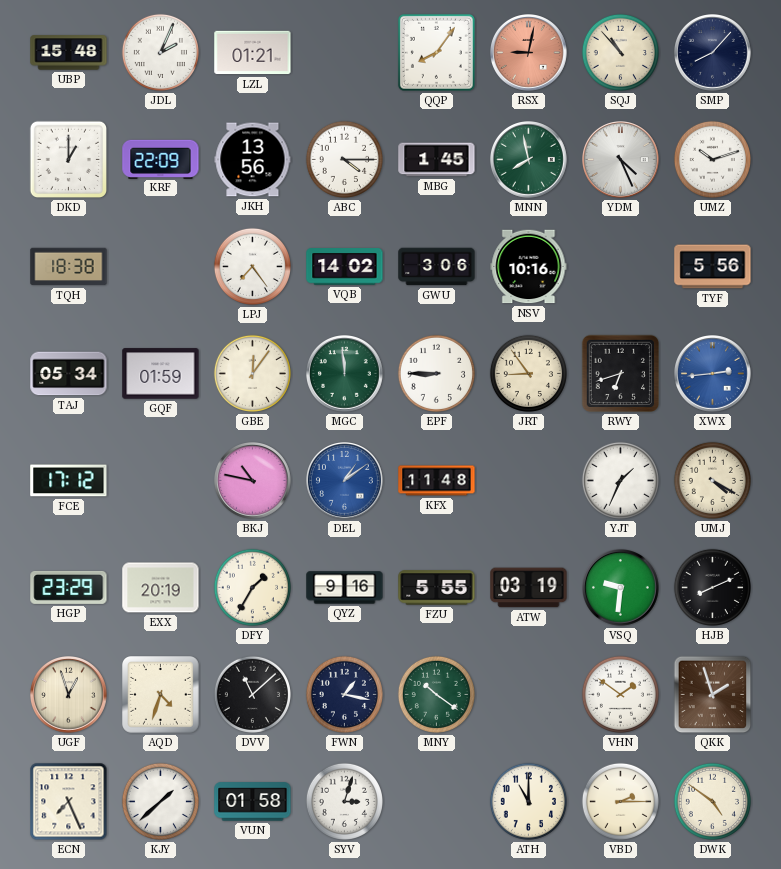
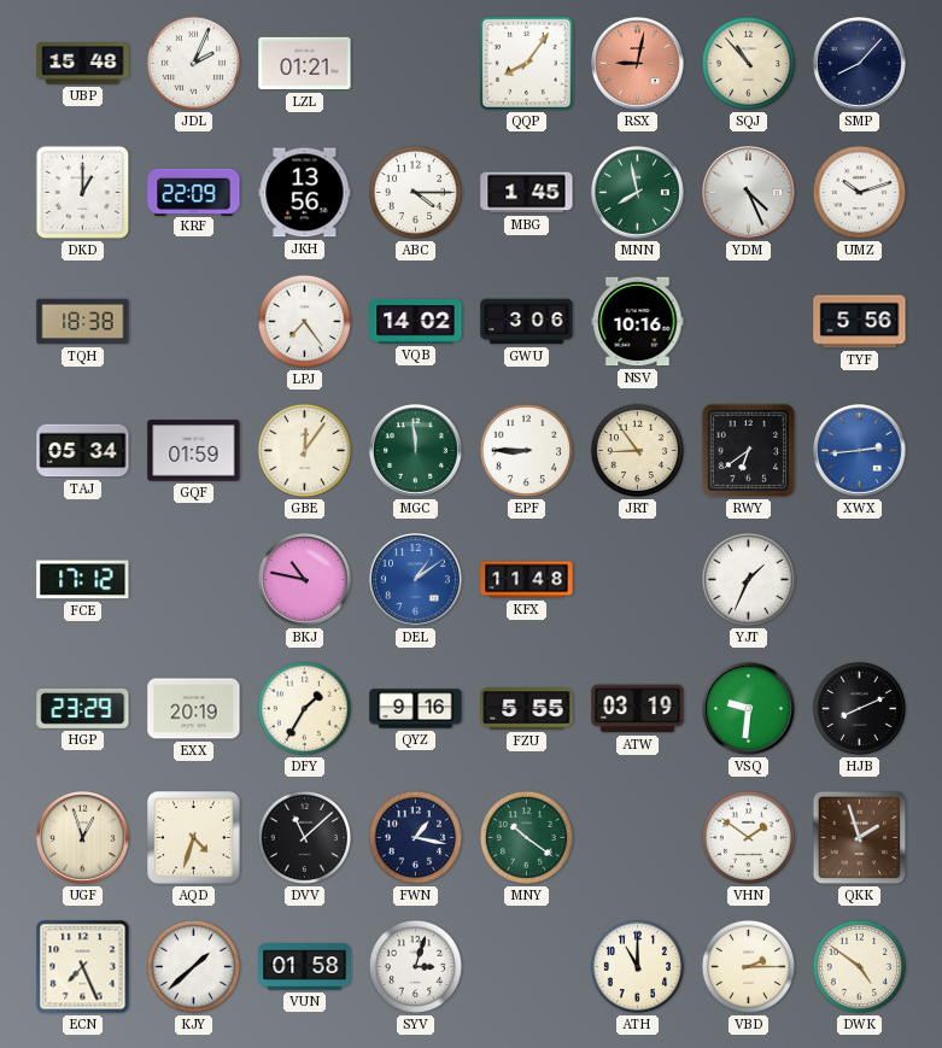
RWY: 6:42 -> 6:39
UMJ: 4:20 -> none
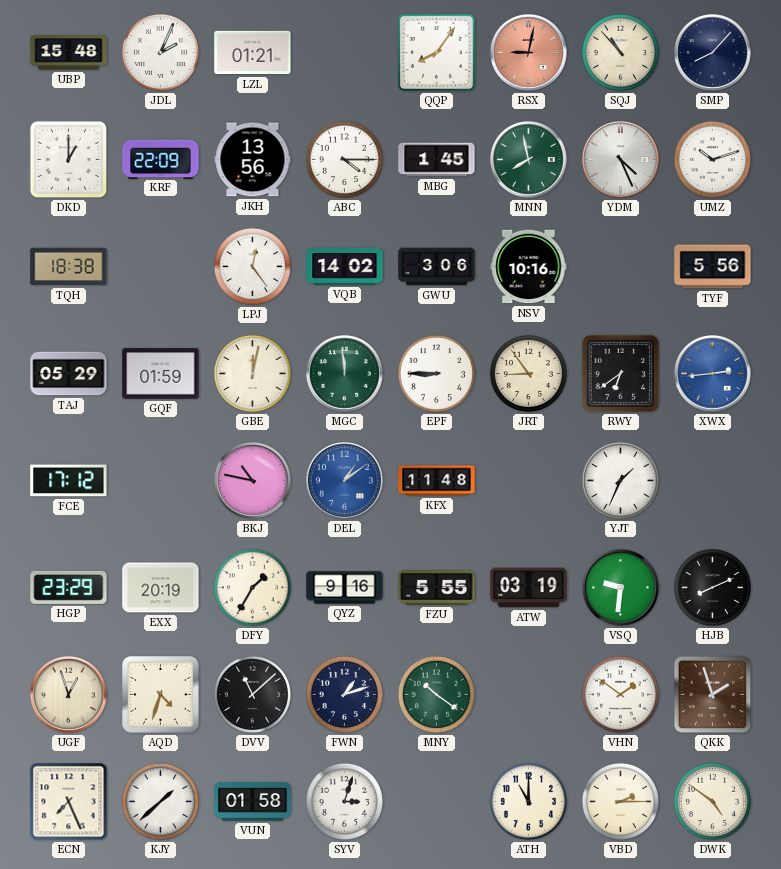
LPJ: 7:24 -> 12:24
TAJ: 05:34 -> 05:29
GBE: 12:06 -> 12:02
FWN: 1:17 -> 1:12
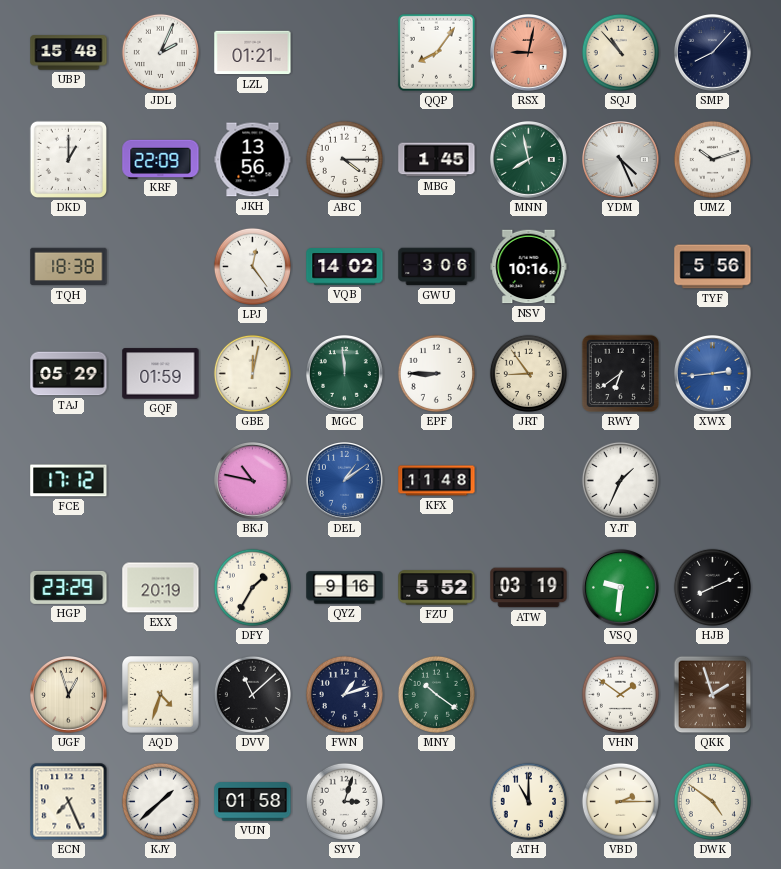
FZU: 5:55 -> 5:52
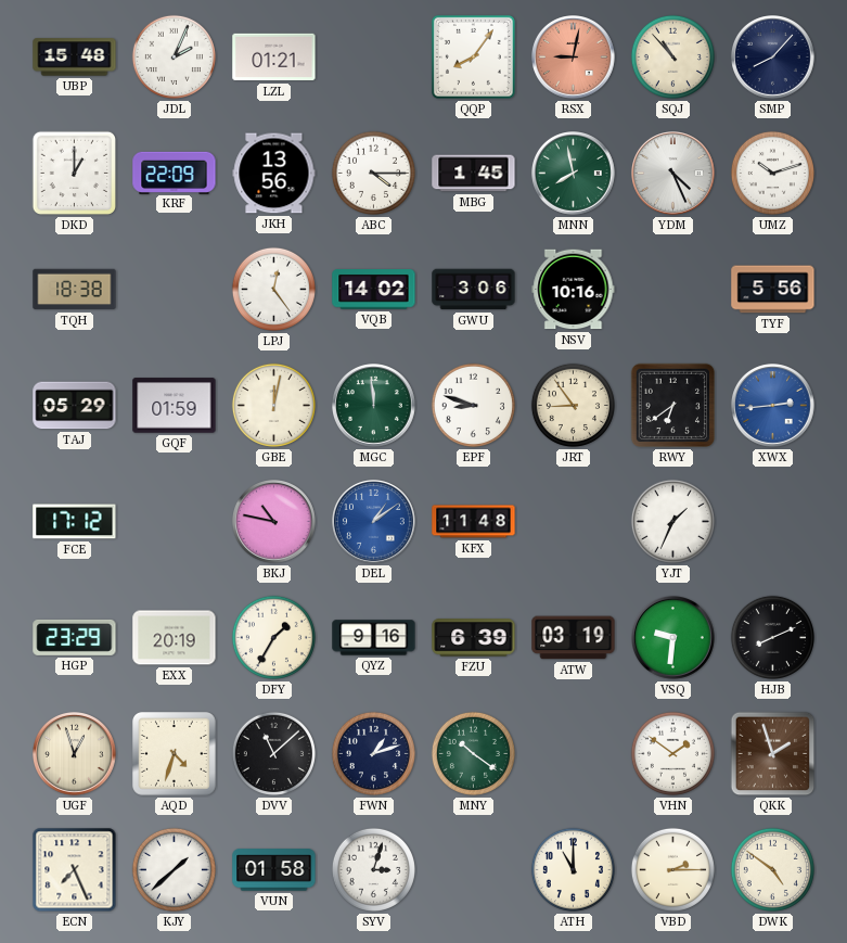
EPF: 8:45 -> 8:48
FZU: 5:52 -> 6:39
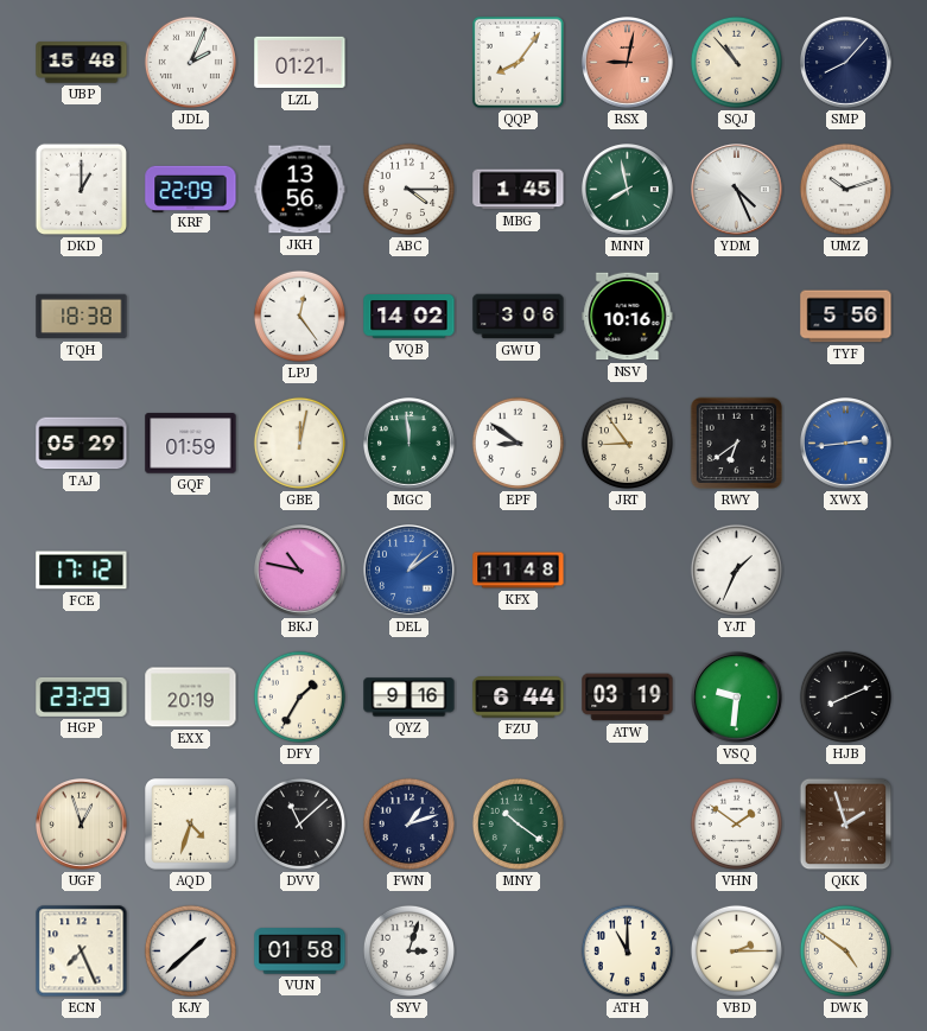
EPF: 8:48 -> 8:51
FZU: 6:39 -> 6:44
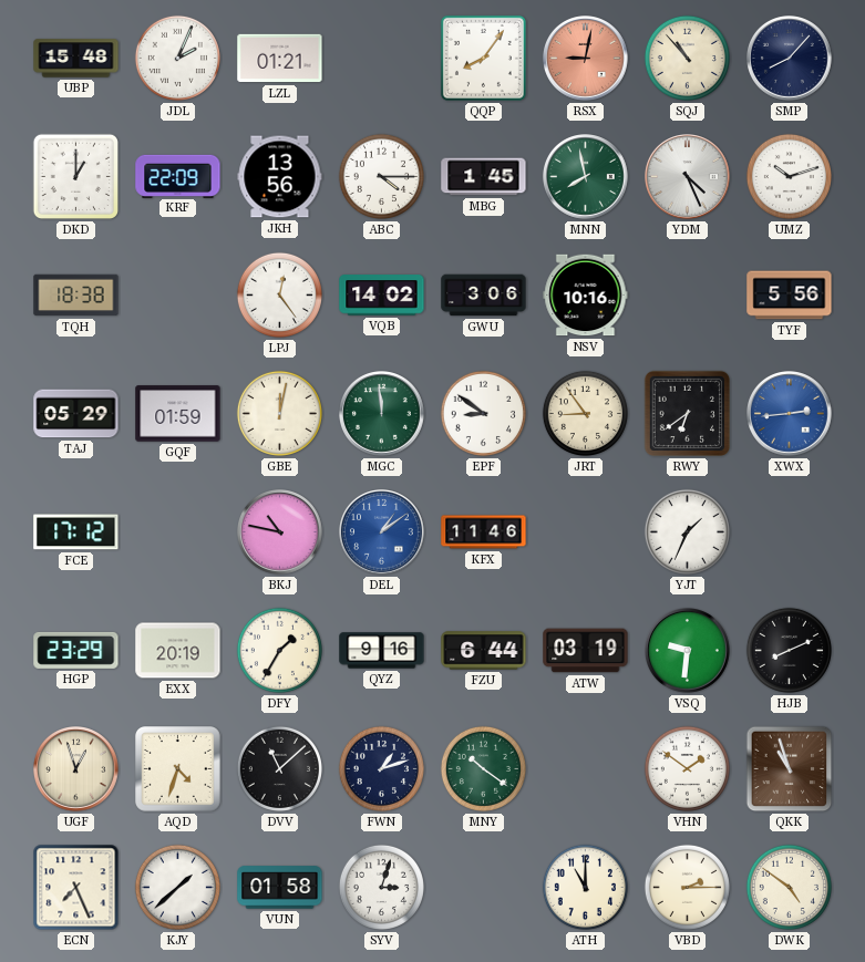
KFX: 11:48 -> 11:46
QKK: 1:57 -> 10:57
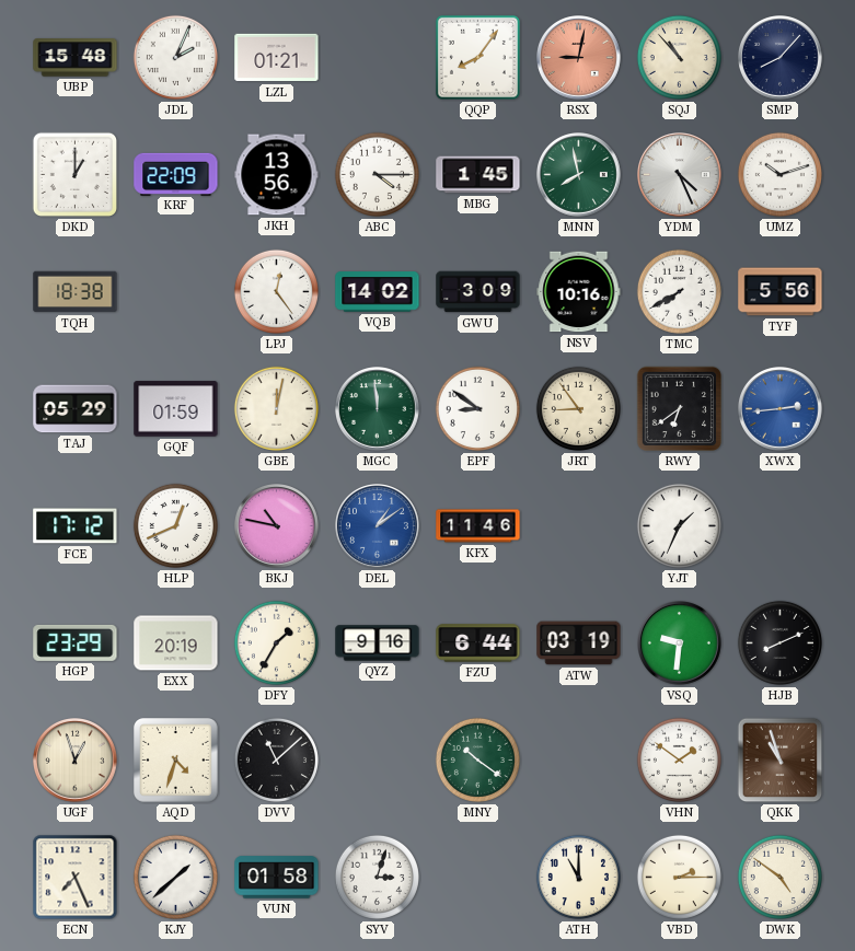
GWU: 3:06 -> 3:09
TMC: none -> 7:40
HLP: none -> 12:41
FWN: 1:12 -> none
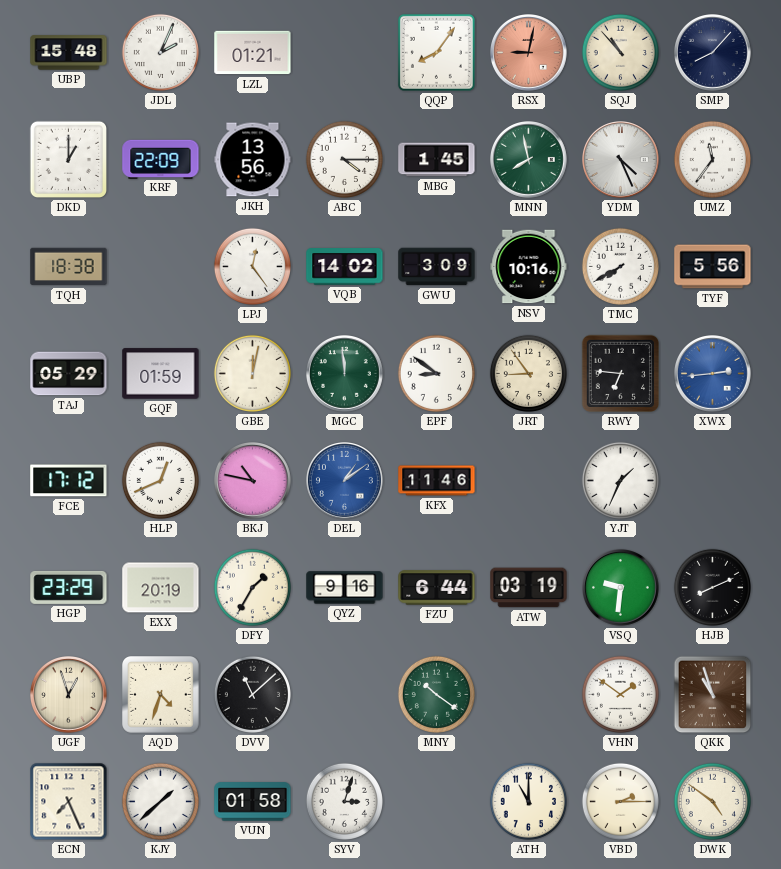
UMZ: 10:12 -> 11:36
RWY: 6:39 -> 6:46
